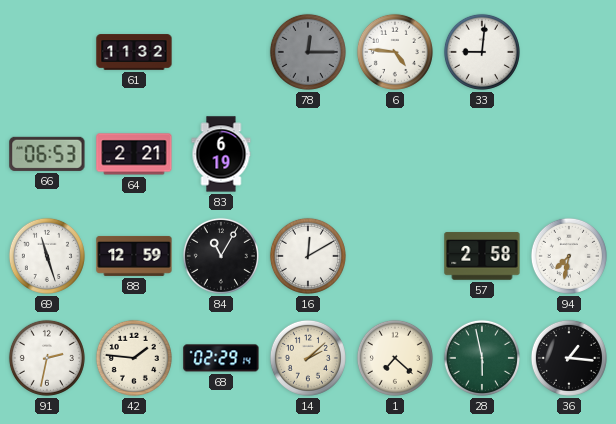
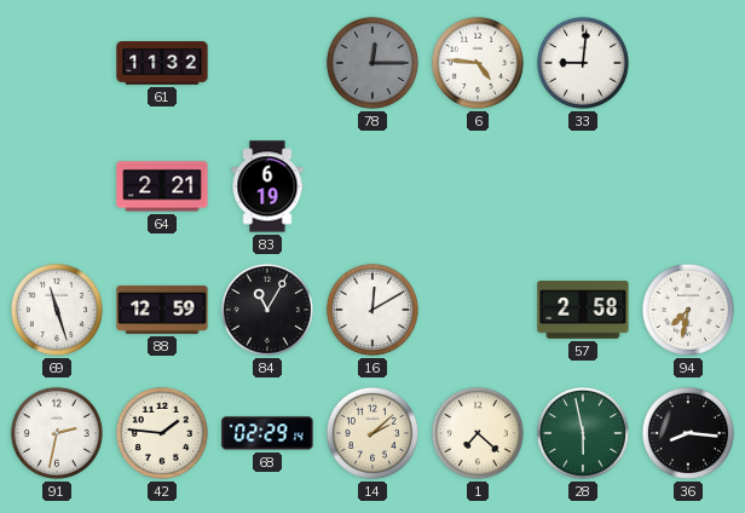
66: 06:53 -> none
36: 1:16 -> 8:16
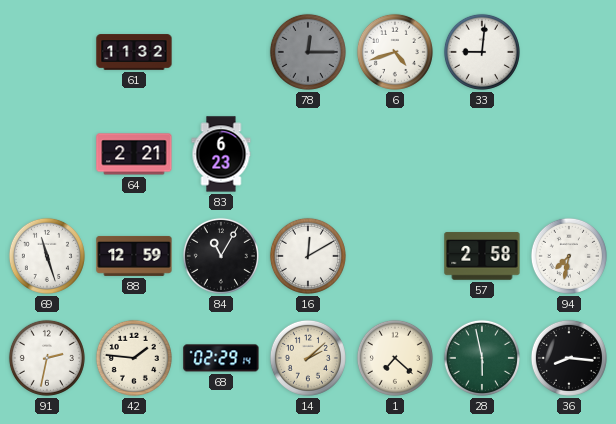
6: 4:46 -> 4:42
83: 6:19 -> 6:23
